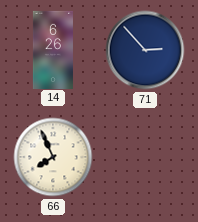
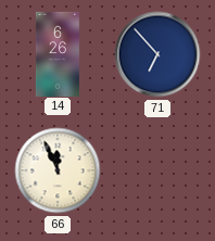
71: 2:53 -> 6:53
66: 7:56 -> 11:56
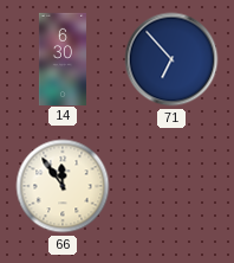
14: 6:26 -> 6:30
66: 11:56 -> 11:54
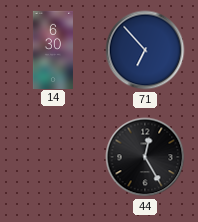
66: 11:54 -> none
44: none -> 12:25
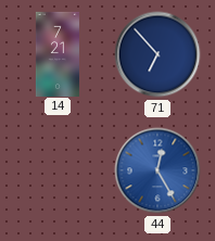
14: 6:30 -> 7:21
44 dial: black -> blue
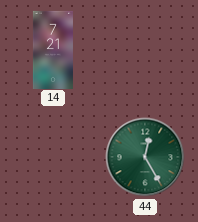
71: 6:53 -> none
44 dial: blue -> green
